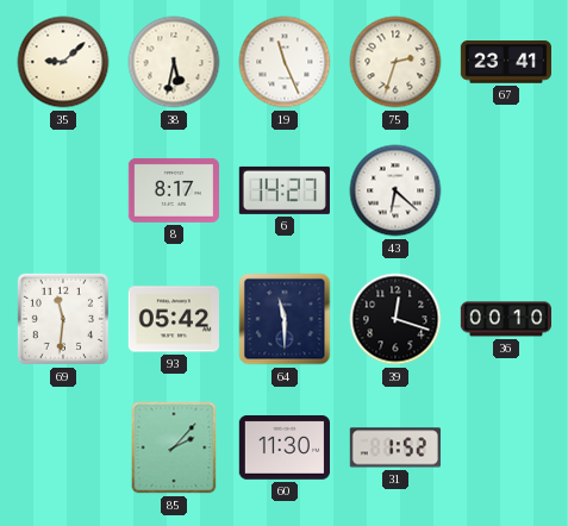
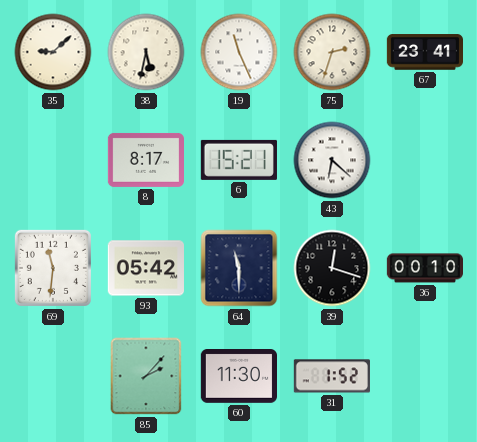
6: 14:27 -> 15:21
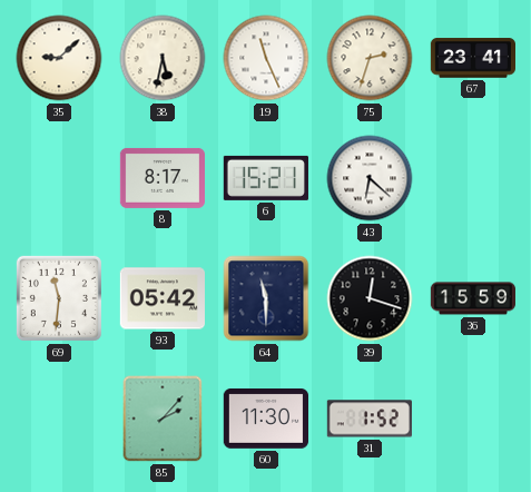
36: 00:10 -> 15:59
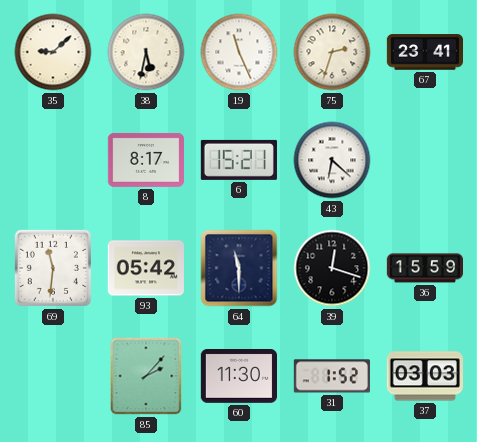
37: none -> 03:03
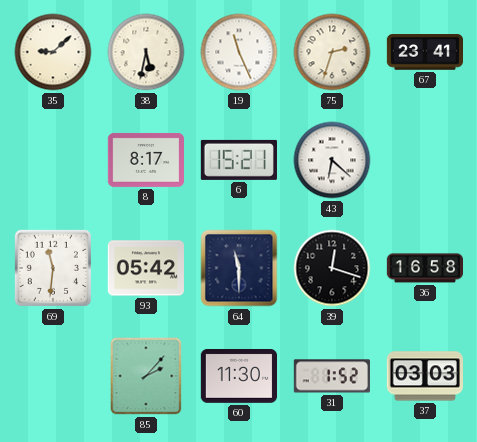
36: 15:59 -> 16:58
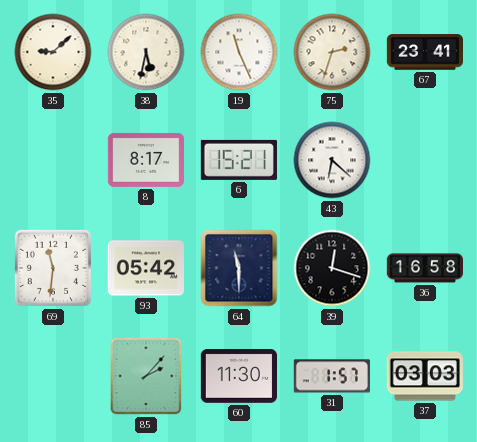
31: 1:52 -> 1:57
